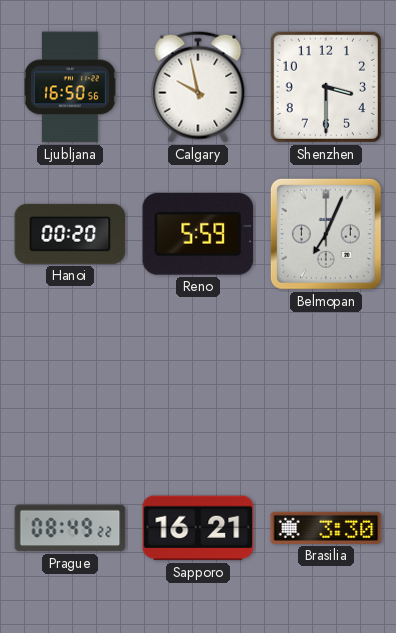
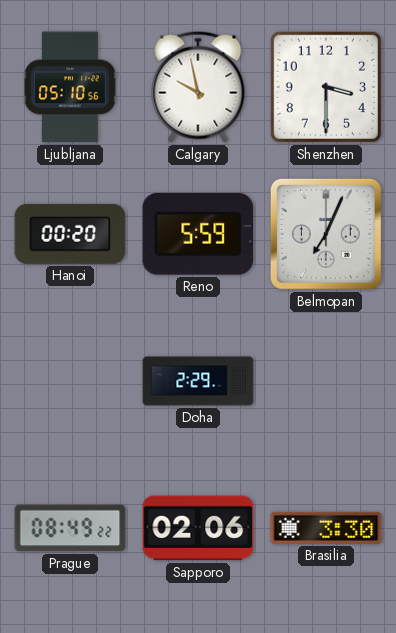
Ljubljana: 16:50 -> 05:10
Doha: none -> 2:29
Sapporo: 16:21 -> 02:06
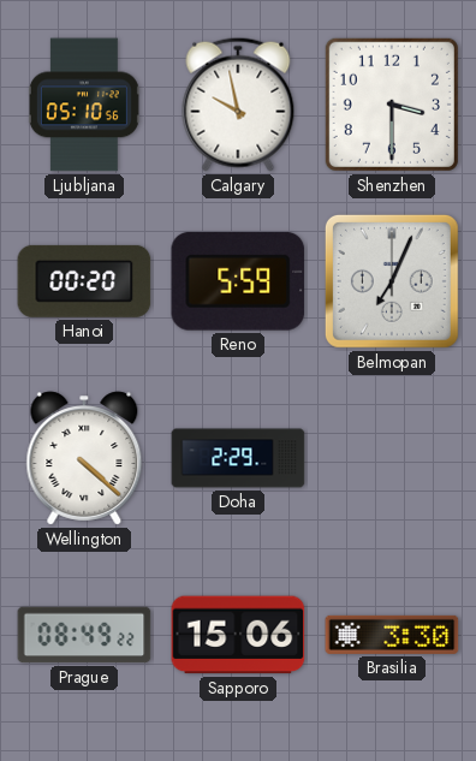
Wellington: none -> 4:22
Sapporo: 02:06 -> 15:06
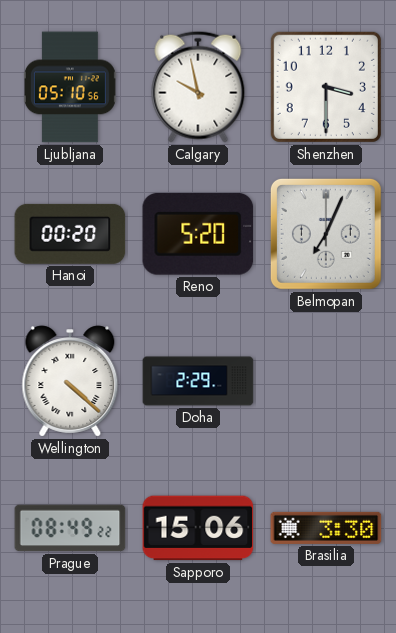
Reno: 5:59 -> 5:20
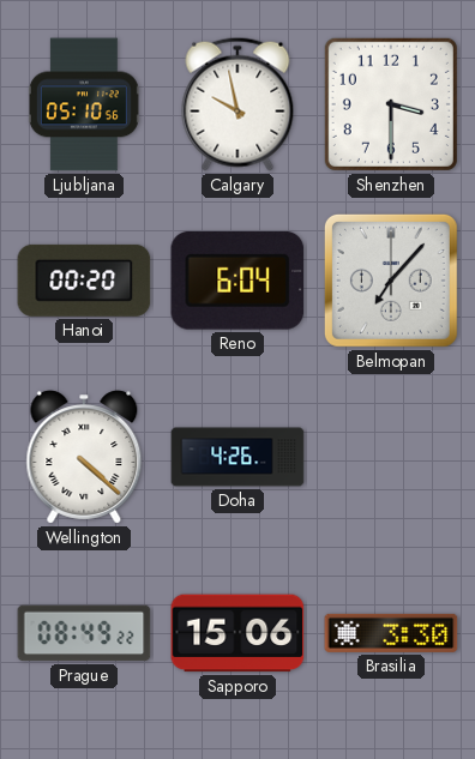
Reno: 5:20 -> 6:04
Belmopan: 7:04 -> 7:07
Doha: 2:29 -> 4:26
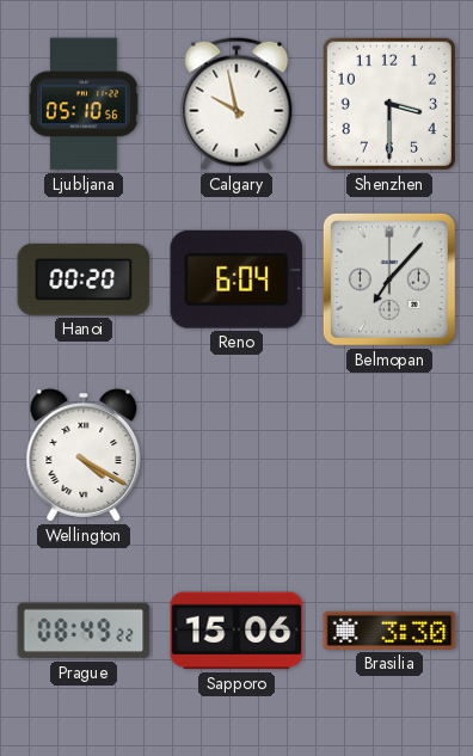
Wellington: 4:22 -> 4:20
Doha: 4:26 -> none
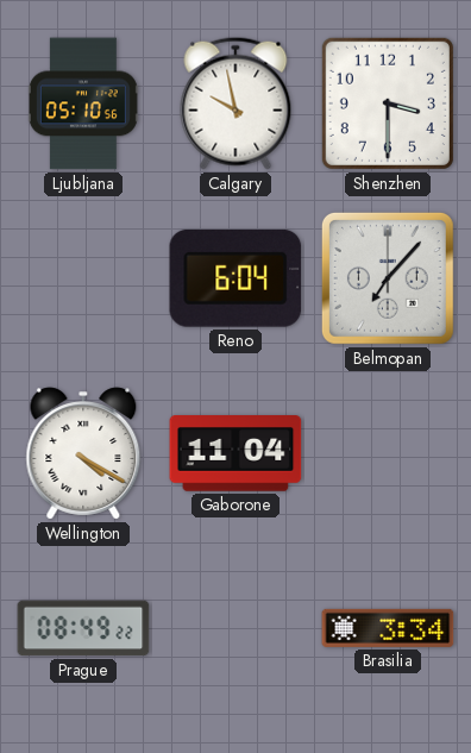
Hanoi: 00:20 -> none
Gaborone: none -> 11:04
Sapporo: 15:06 -> none
Brasilia: 3:30 -> 3:34
